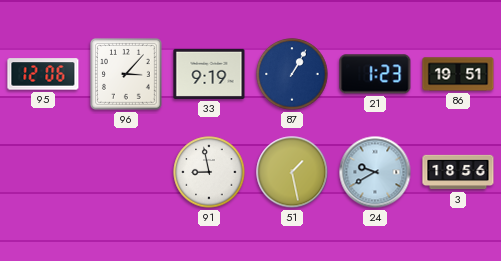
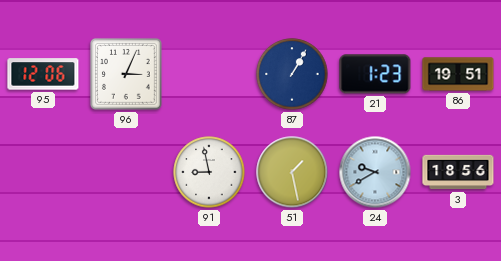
96: 3:07 -> 3:04
33: 9:19 -> none
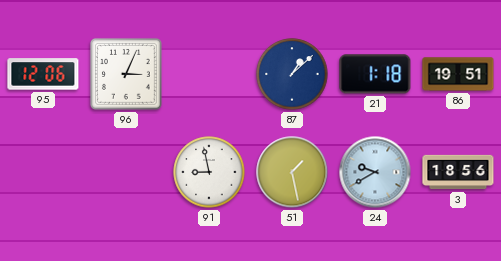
87: 1:05 -> 1:08
21: 1:23 -> 1:18
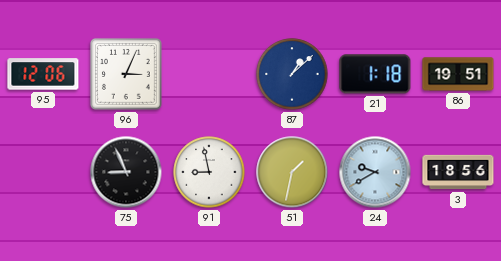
75: none -> 8:56
51: 1:28 -> 1:32
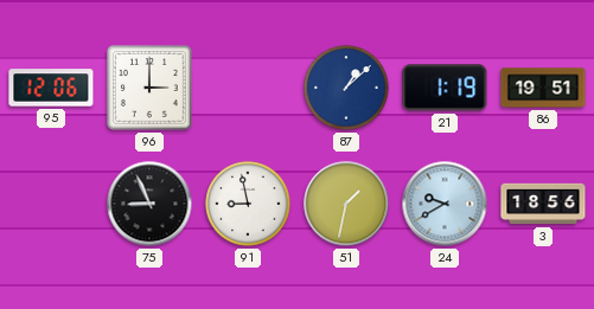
96: 3:04 -> 3:00
21: 1:18 -> 1:19
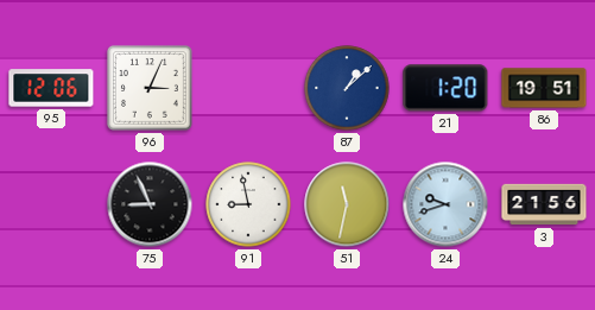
96: 3:00 -> 3:04
21: 1:19 -> 1:20
51: 1:32 -> 11:32
24: 9:40 -> 9:42
3: 18:56 -> 21:56
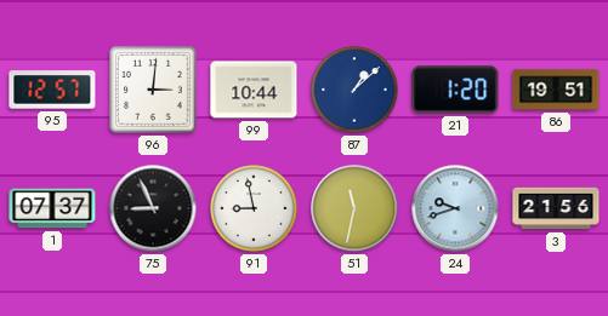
95: 12:06 -> 12:57
96: 3:04 -> 3:01
99: none -> 10:44
1: none -> 07:37
